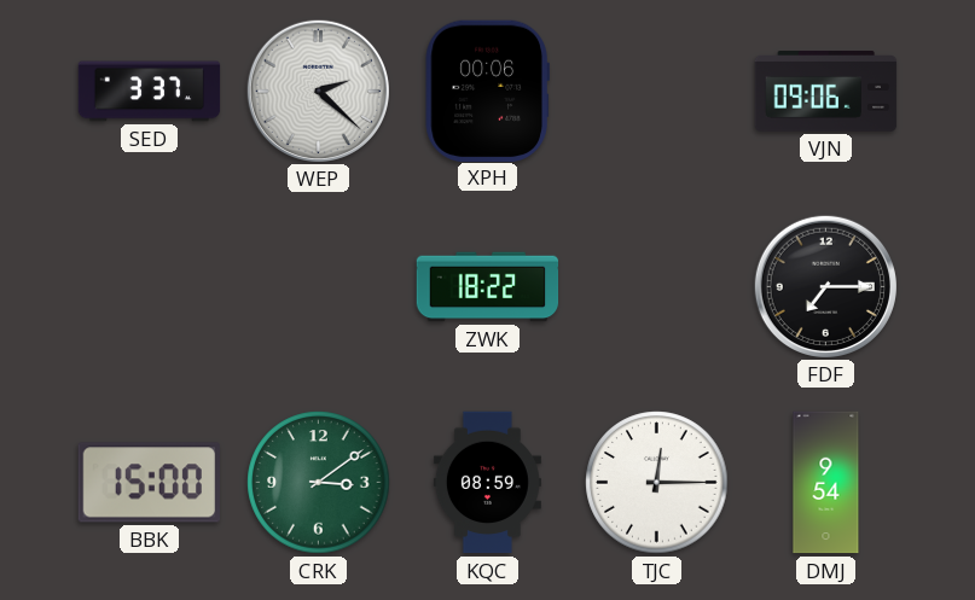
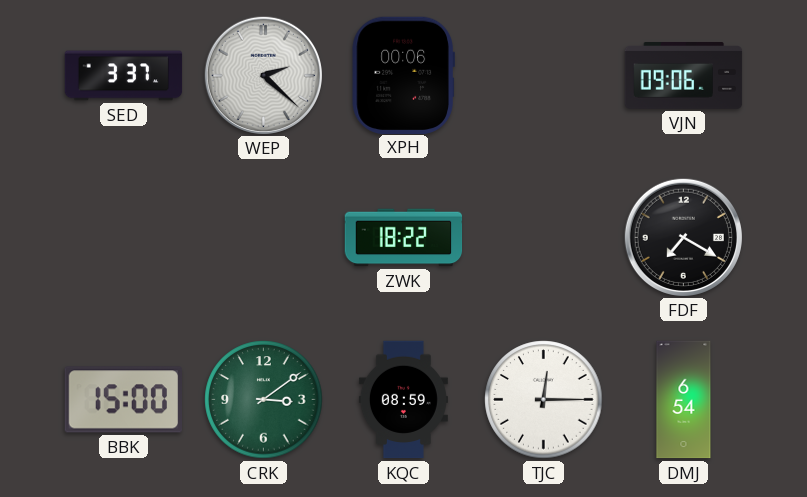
FDF: 7:15 -> 7:20
DMJ: 9:54 -> 6:54
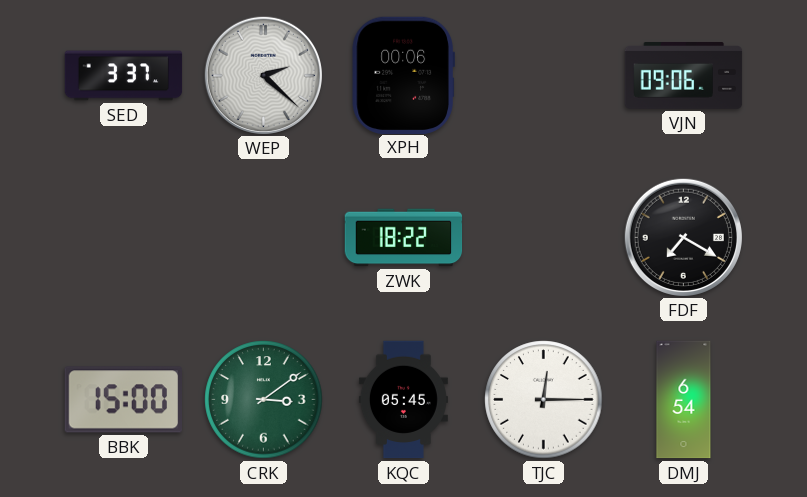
KQC: 08:59 -> 05:45
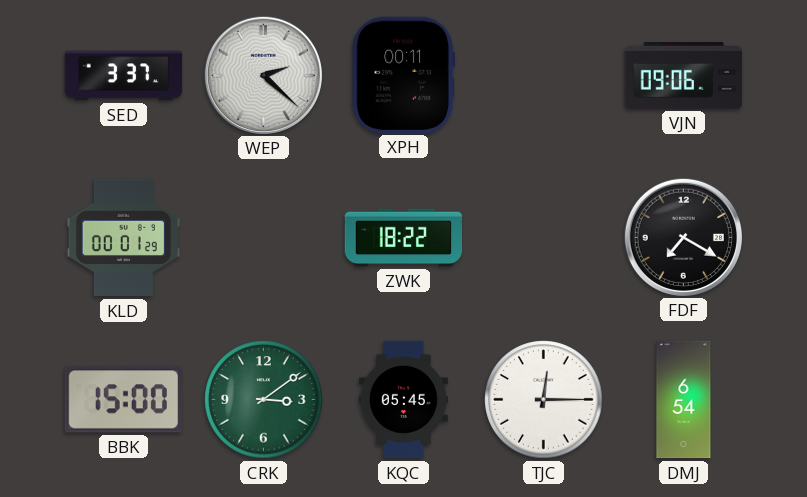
XPH: 00:06 -> 00:11
KLD: none -> 00:01
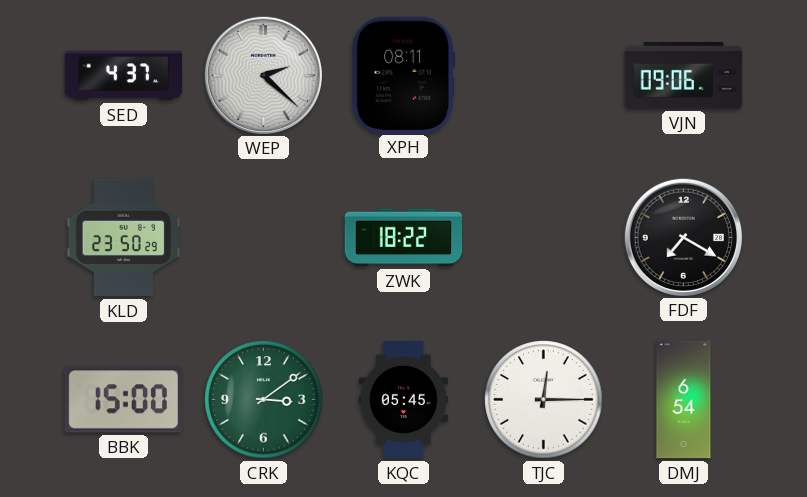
SED: 3:37 -> 4:37
XPH: 00:11 -> 08:11
KLD: 00:01 -> 23:50
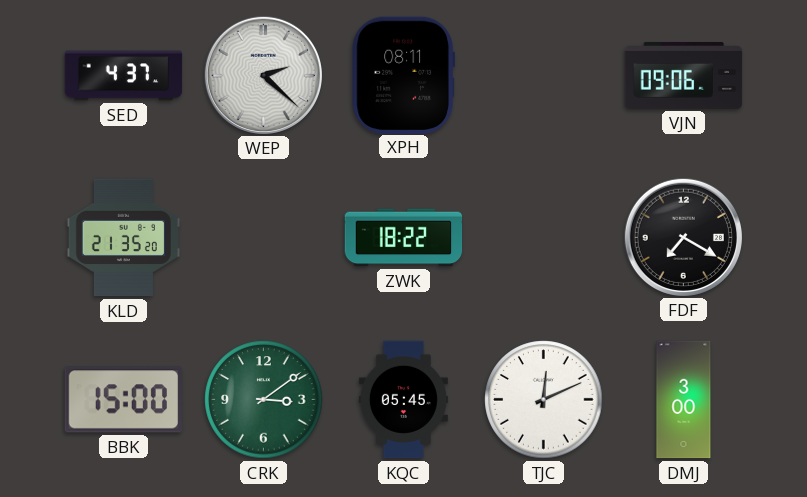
KLD: 23:50 -> 21:35
TJC: 12:15 -> 12:11
DMJ: 6:54 -> 3:00
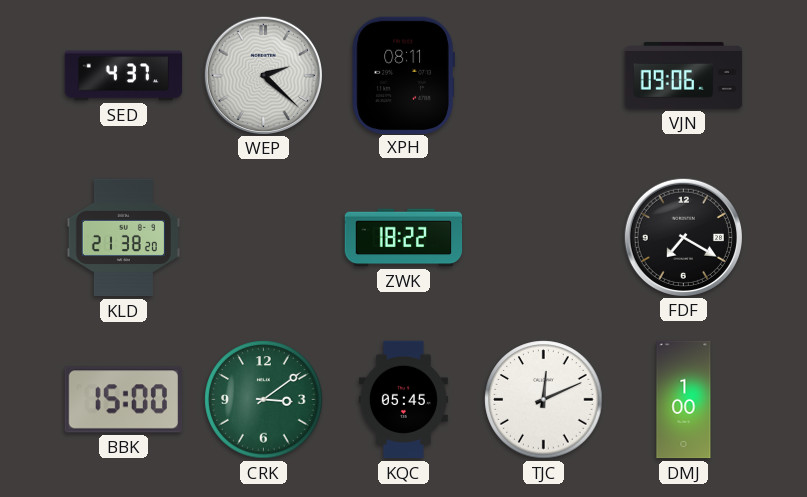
KLD: 21:35 -> 21:38
DMJ: 3:00 -> 1:00
